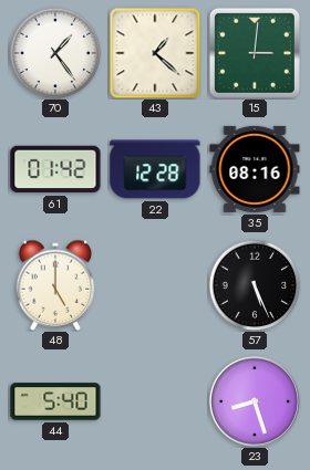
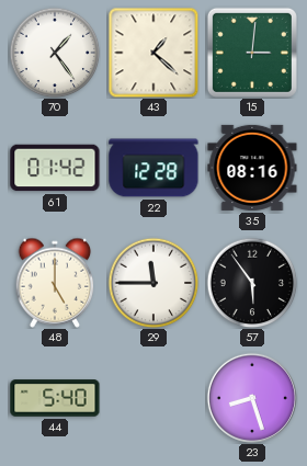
29: none -> 11:45
57: 5:26 -> 5:54
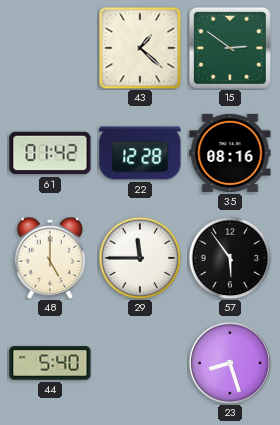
70: 1:24 -> none
15: 3:01 -> 2:51
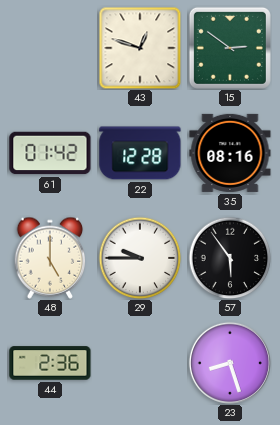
43: 1:22 -> 12:48
29: 11:45 -> 9:45
44: 5:40 -> 2:36
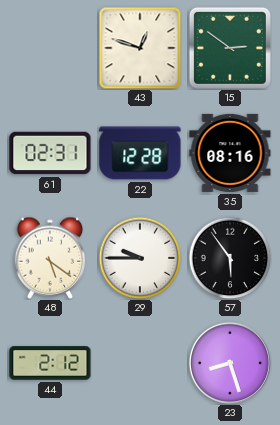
61: 01:42 -> 02:31
48: 5:00 -> 5:21
44: 2:36 -> 2:12
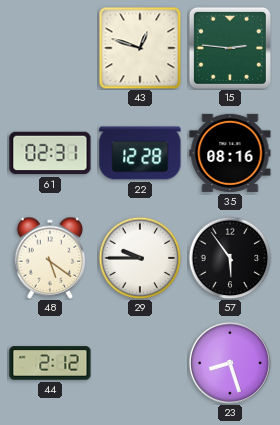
15: 2:51 -> 2:46
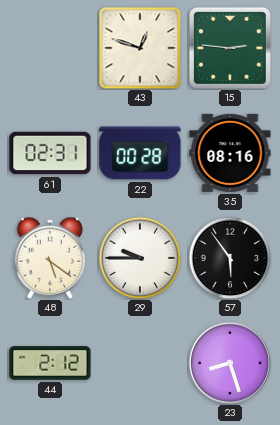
22: 12:28 -> 00:28
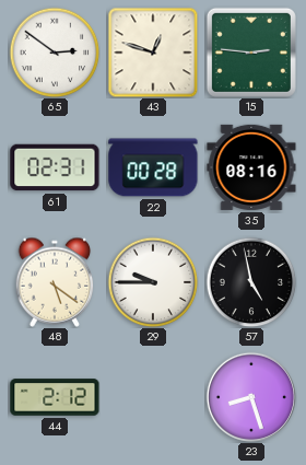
65: none -> 2:51
57: 5:54 -> 4:58
